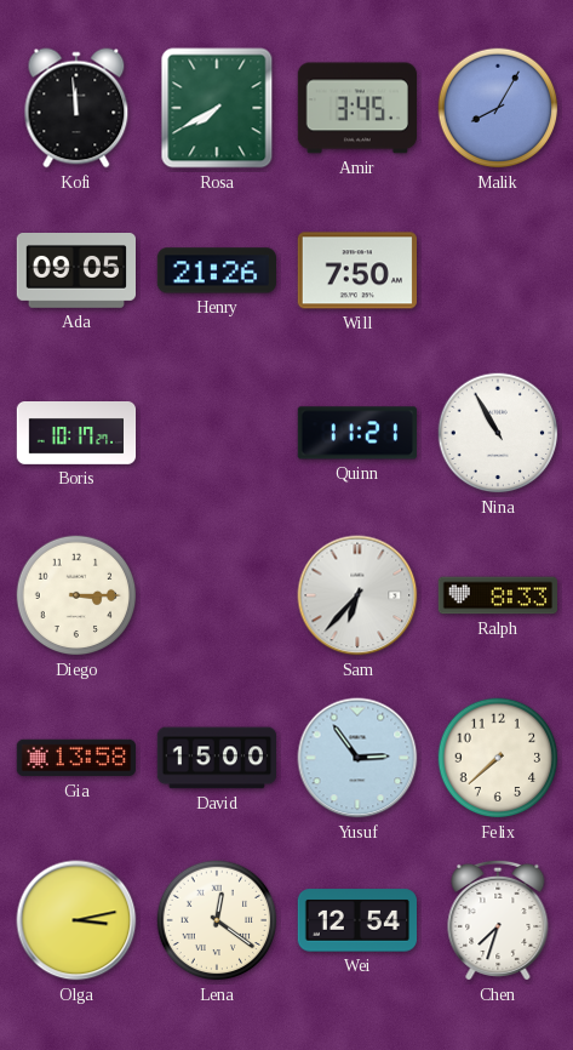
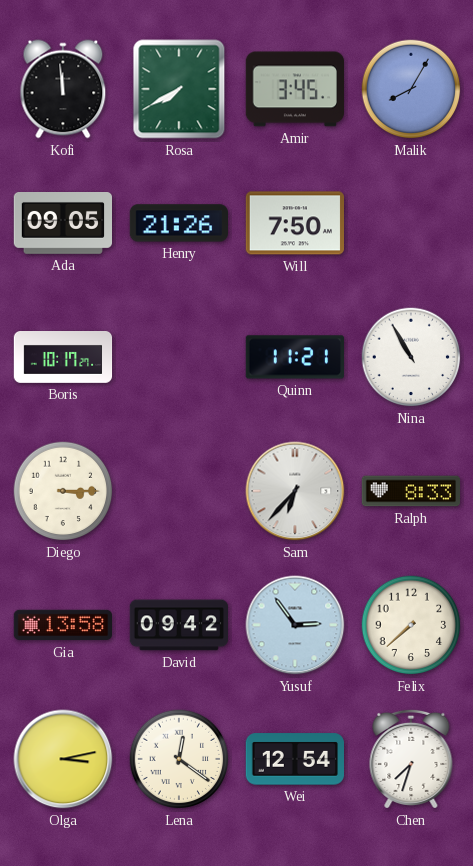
David: 15:00 -> 09:42
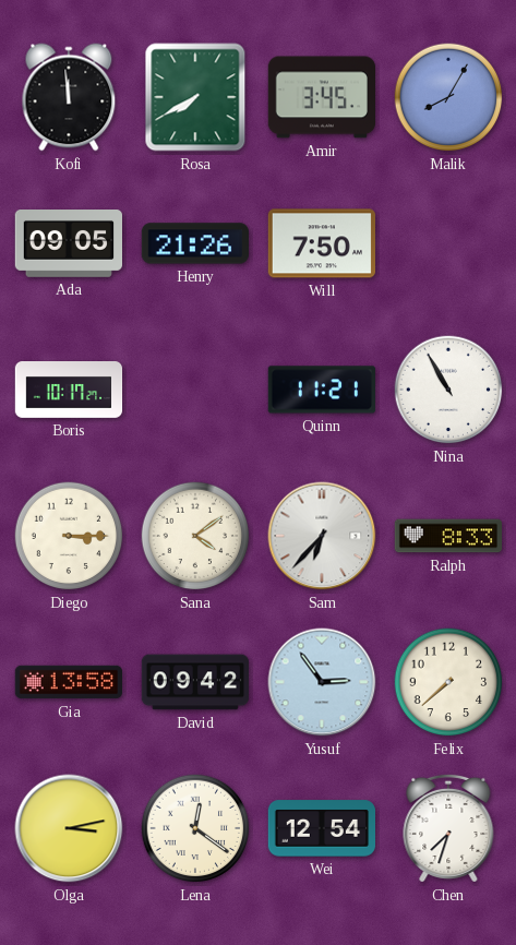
Sana: none -> 4:09
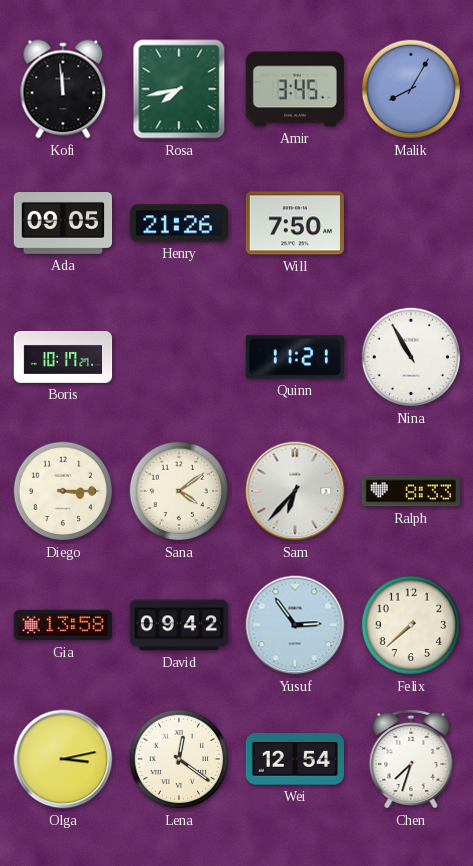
Rosa: 7:40 -> 7:43
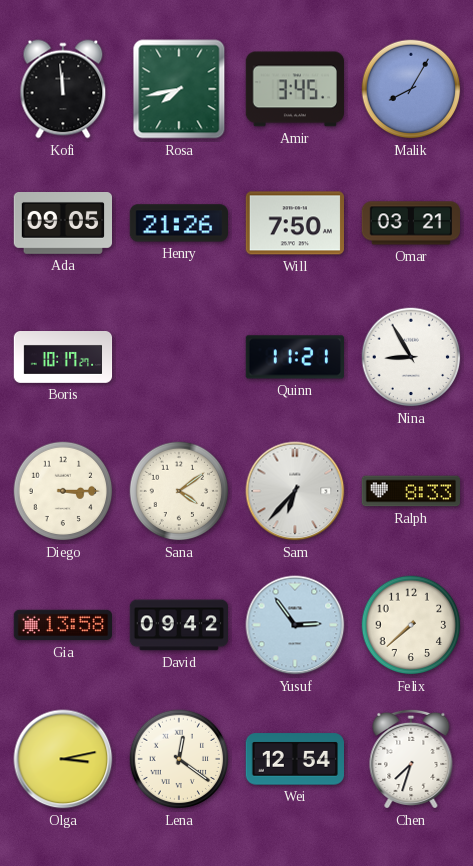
Omar: none -> 03:21
Nina: 10:55 -> 8:55
